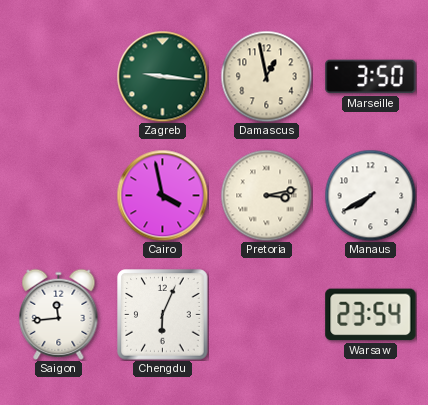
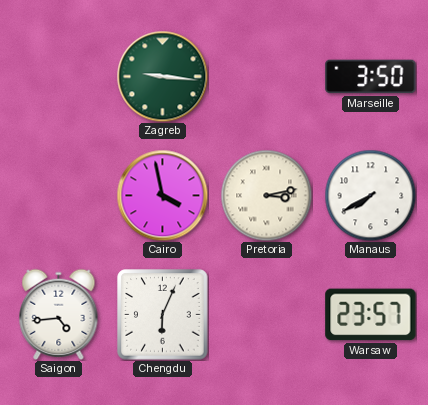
Damascus: 12:58 -> none
Saigon: 11:44 -> 4:44
Warsaw: 23:54 -> 23:57
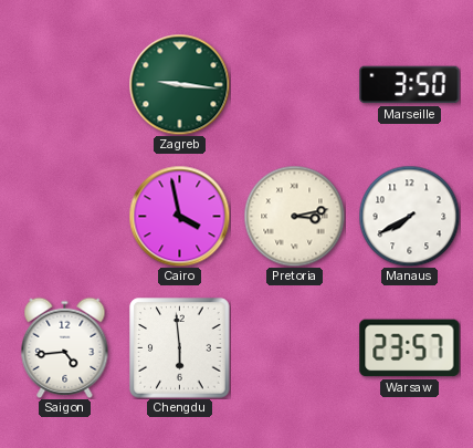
Chengdu: 6:04 -> 5:59
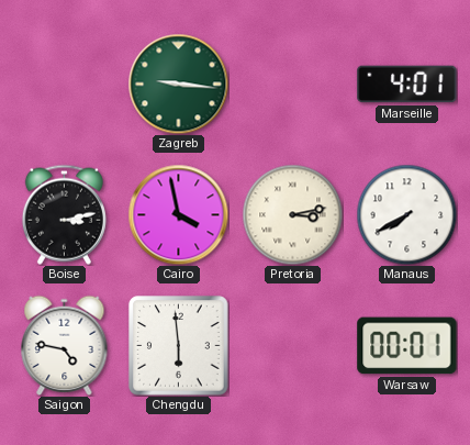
Marseille: 3:50 -> 4:01
Boise: none -> 3:13
Saigon: 4:44 -> 4:47
Warsaw: 23:57 -> 00:01
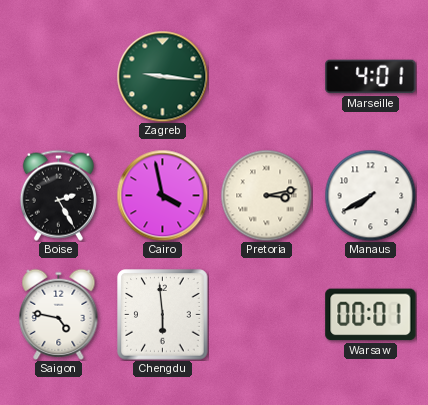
Boise: 3:13 -> 2:25
